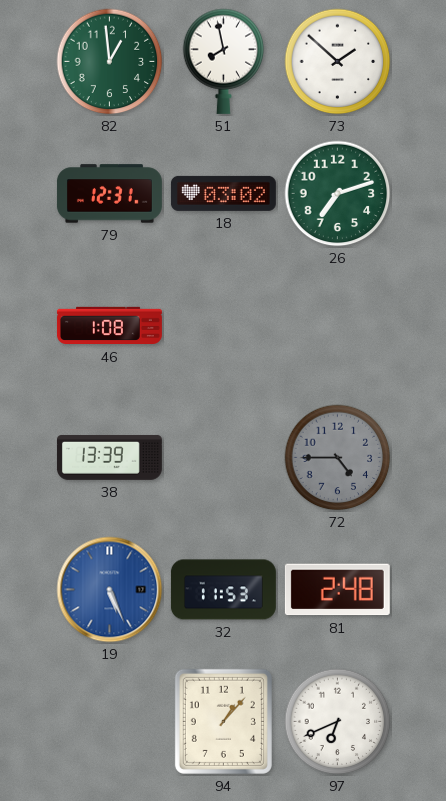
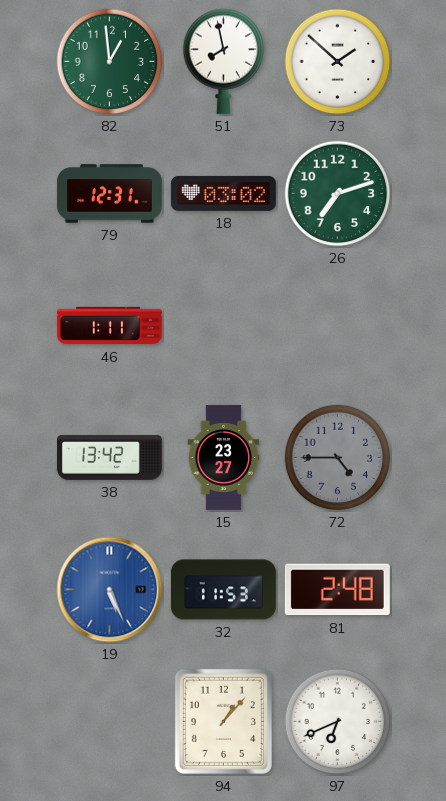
46: 1:08 -> 1:11
38: 13:39 -> 13:42
15: none -> 23:27
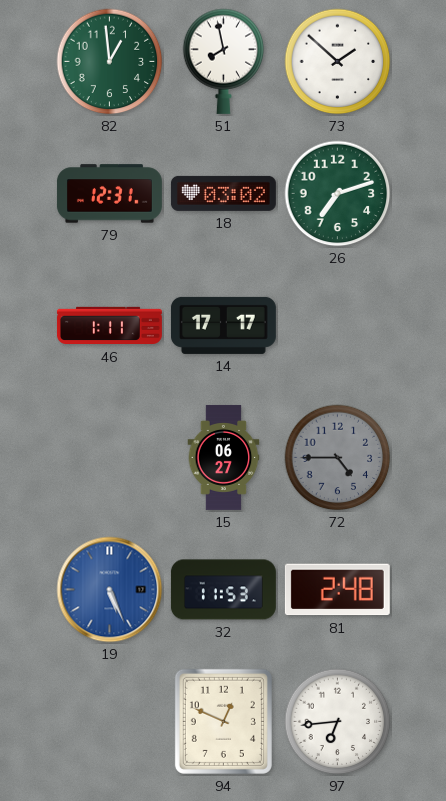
14: none -> 17:17
38: 13:42 -> none
15: 23:27 -> 06:27
94: 1:07 -> 12:49
97: 6:41 -> 6:44
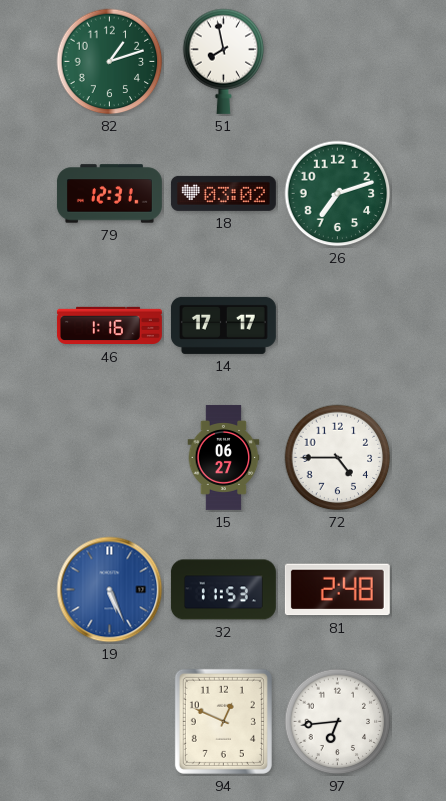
82: 12:59 -> 1:12
73: 1:52 -> none
46: 1:11 -> 1:16
72 dial: grey -> white
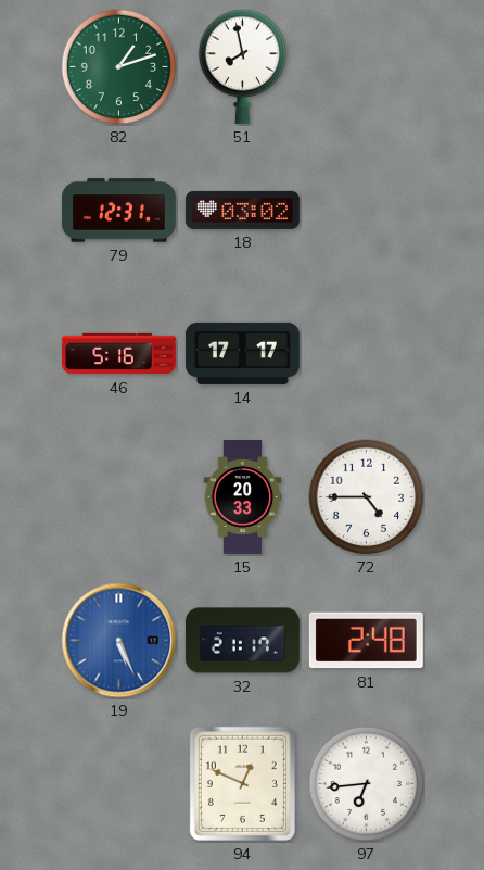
26: 7:12 -> none
46: 1:16 -> 5:16
15: 06:27 -> 20:33
32: 11:53 -> 21:17
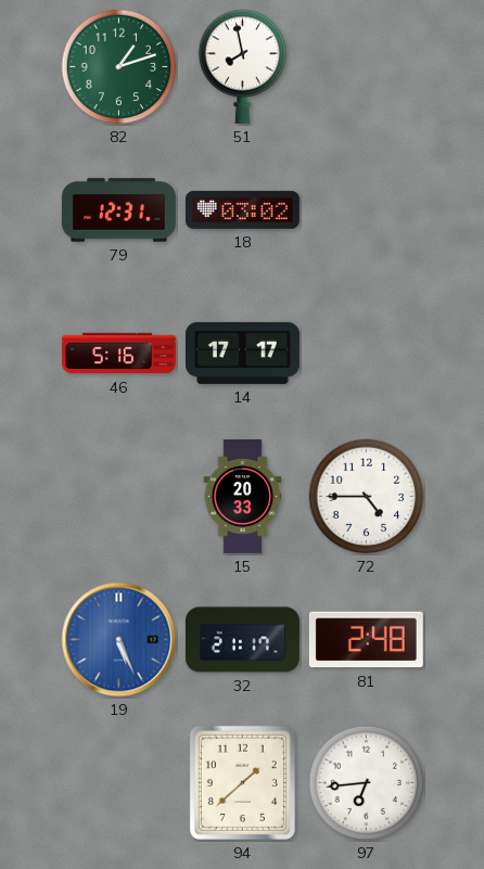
94: 12:49 -> 1:38
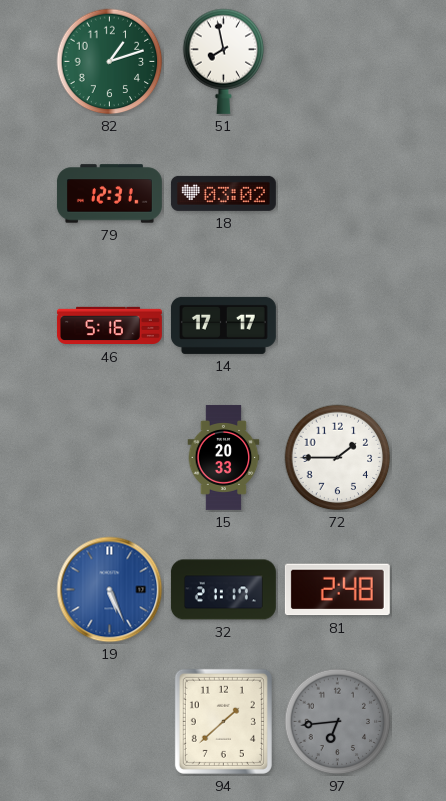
72: 4:45 -> 1:45
97 dial: white -> grey
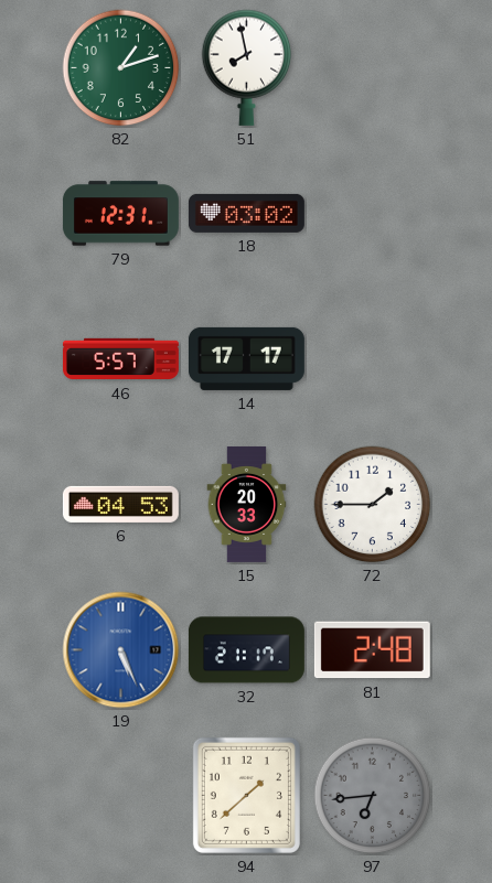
46: 5:16 -> 5:57
6: none -> 04:53
